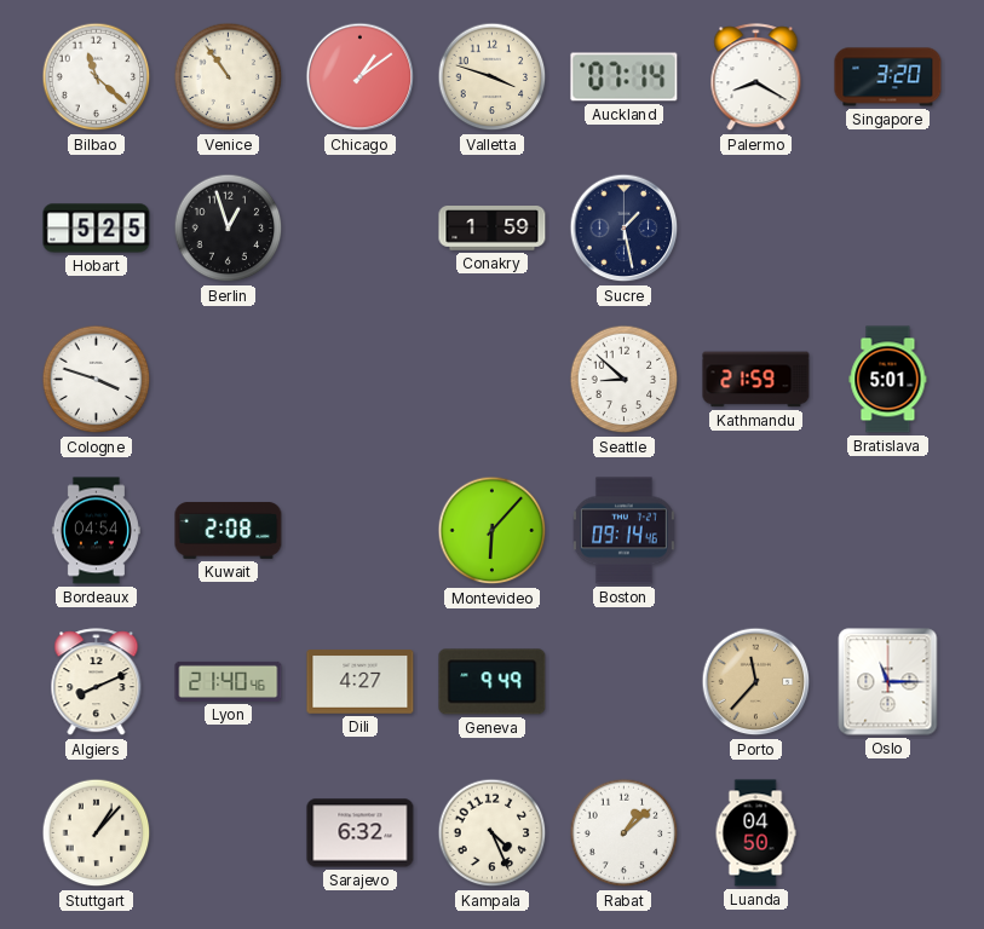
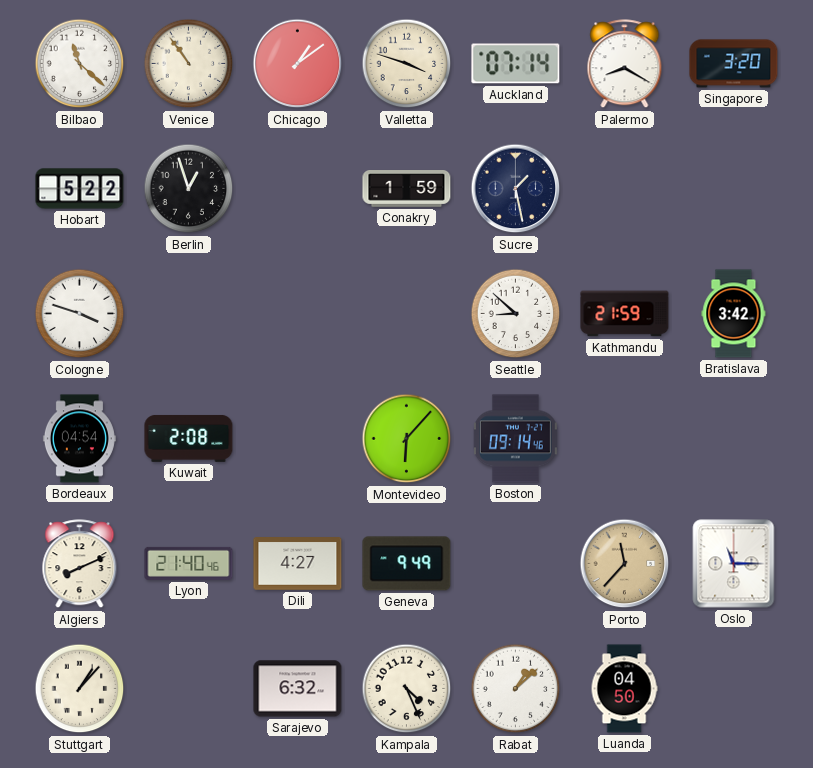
Hobart: 5:25 -> 5:22
Bratislava: 5:01 -> 3:42
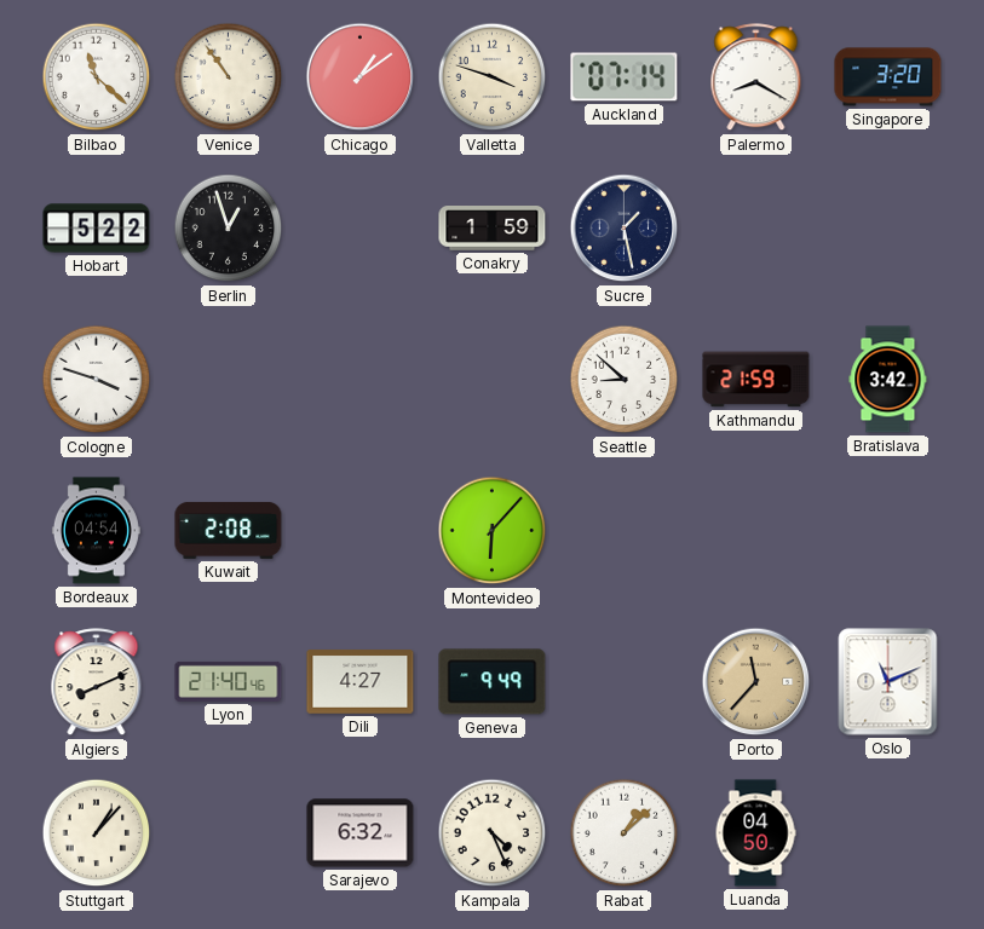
Boston: 09:14 -> none
Oslo: 11:15 -> 11:11
